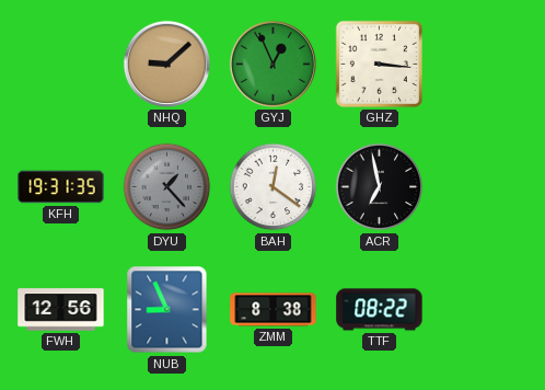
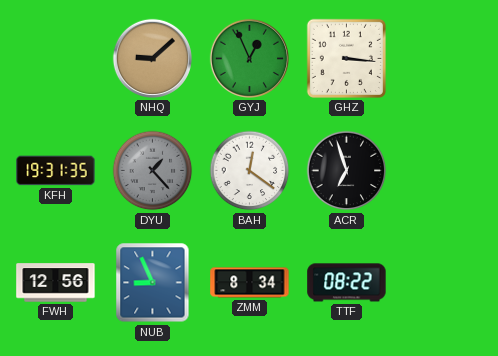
ACR: 6:58 -> 6:57
ZMM: 8:38 -> 8:34
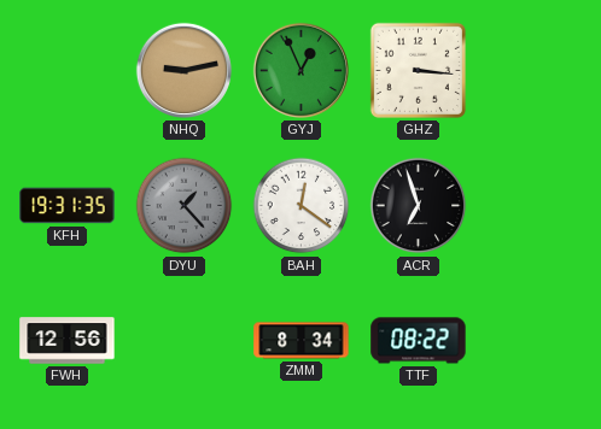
NHQ: 9:08 -> 9:13
NUB: 8:56 -> none
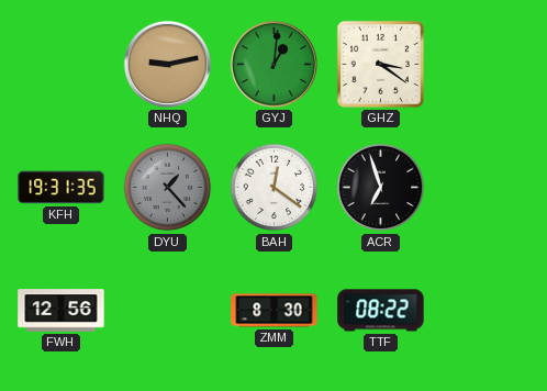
GYJ: 12:56 -> 1:01
GHZ: 3:16 -> 3:21
ZMM: 8:34 -> 8:30
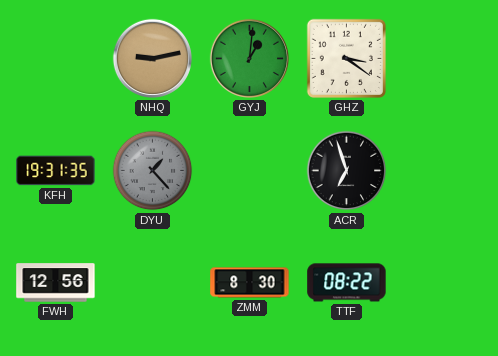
BAH: 12:21 -> none
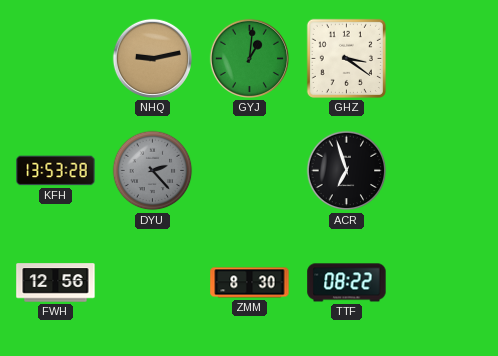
KFH: 19:31 -> 13:53
DYU: 1:23 -> 2:23
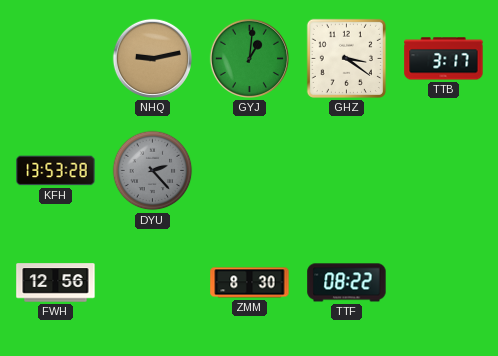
TTB: none -> 3:17
ACR: 6:57 -> none
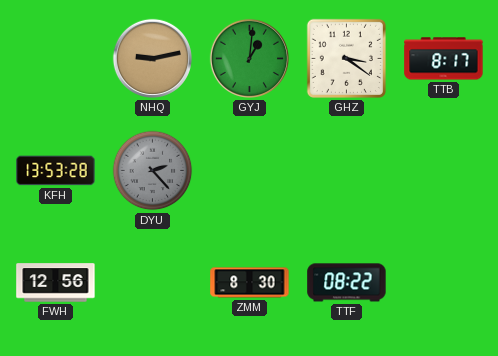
TTB: 3:17 -> 8:17
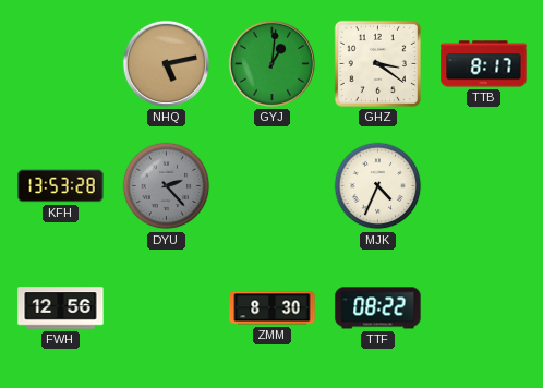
NHQ: 9:13 -> 5:13
MJK: none -> 4:34
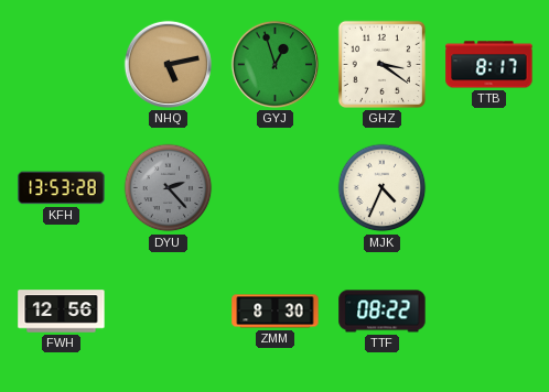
GYJ: 1:01 -> 12:57
